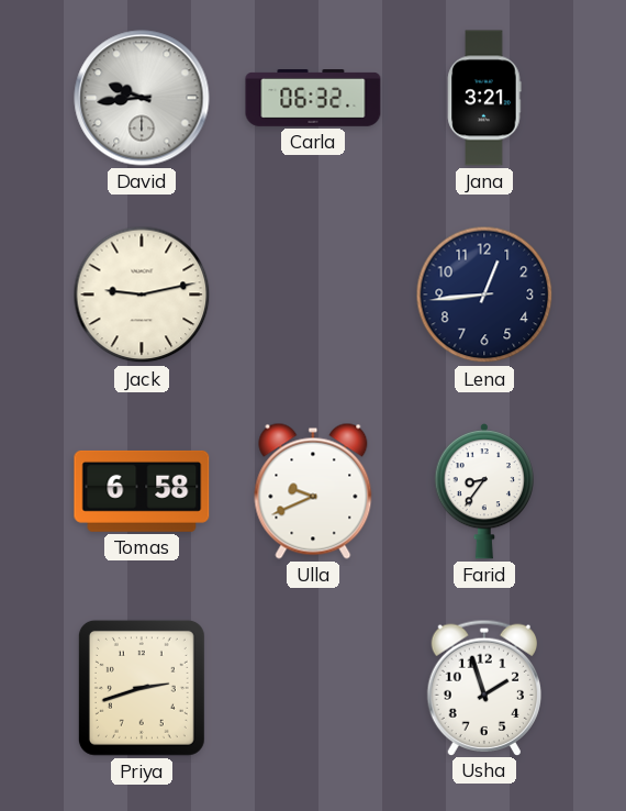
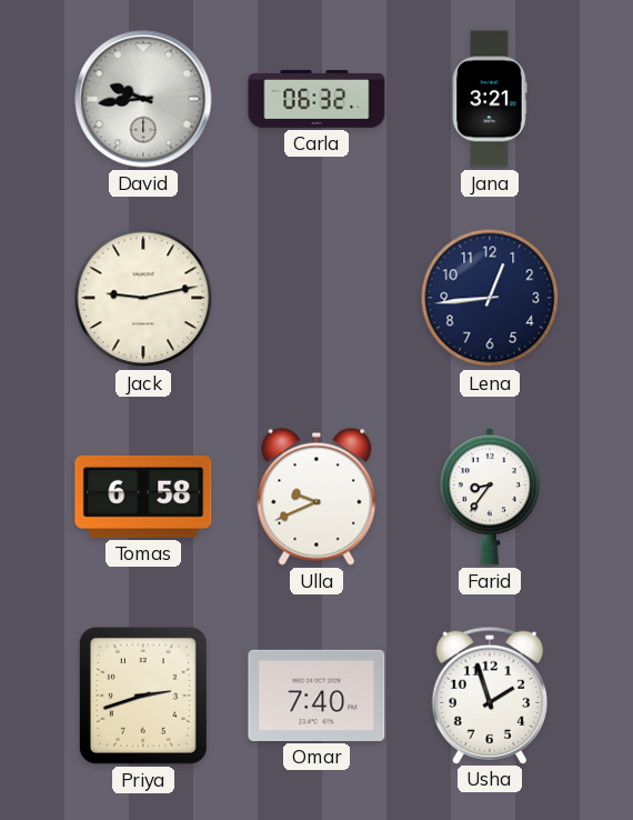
Omar: none -> 7:40
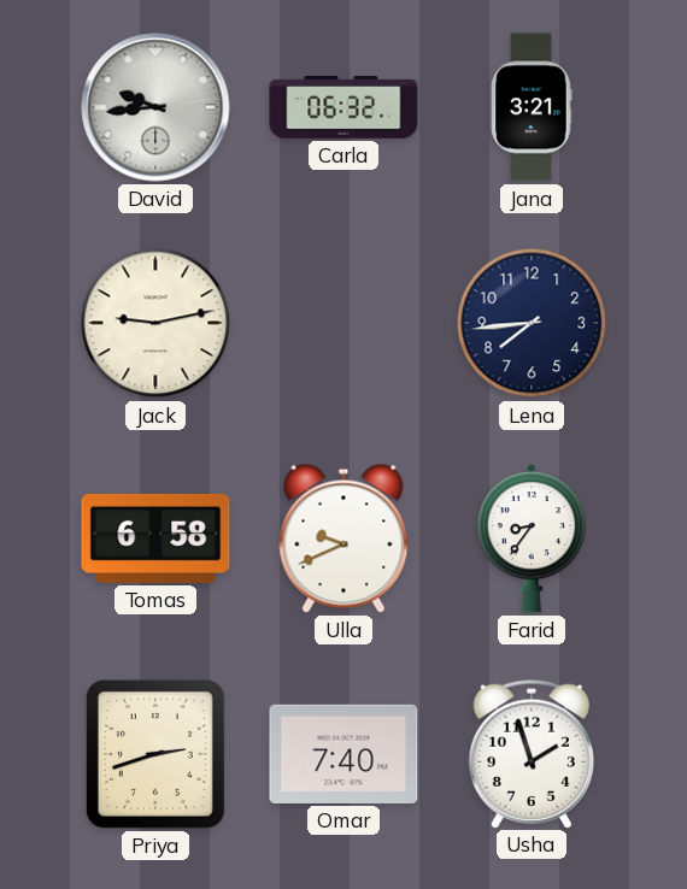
Lena: 12:44 -> 7:44
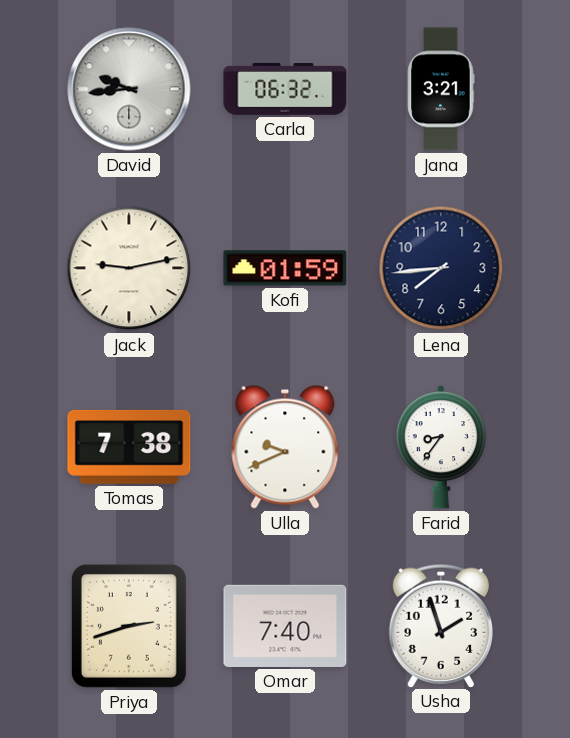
Kofi: none -> 01:59
Tomas: 6:58 -> 7:38
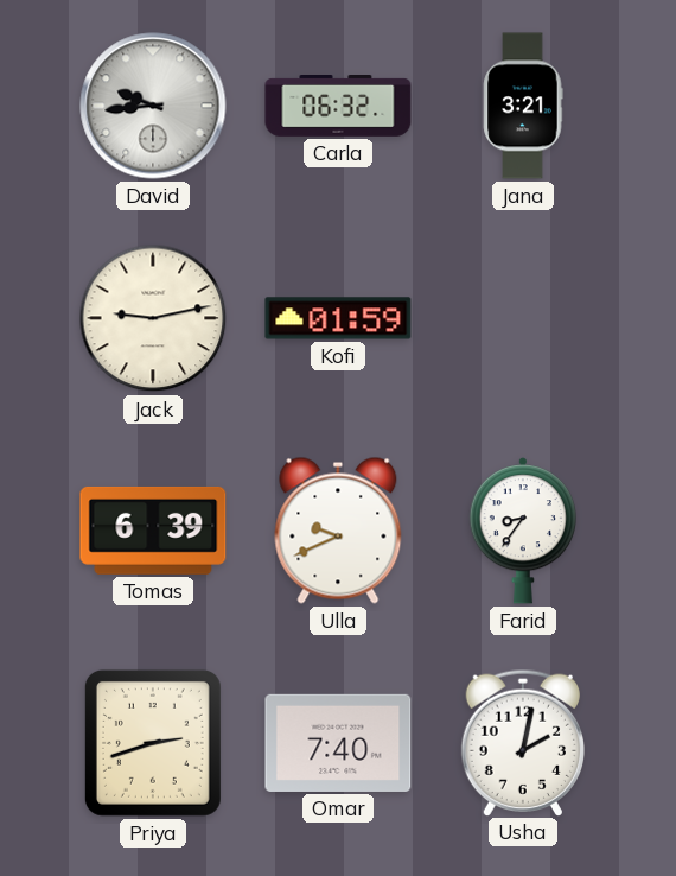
Lena: 7:44 -> none
Tomas: 7:38 -> 6:39
Usha: 1:57 -> 2:02
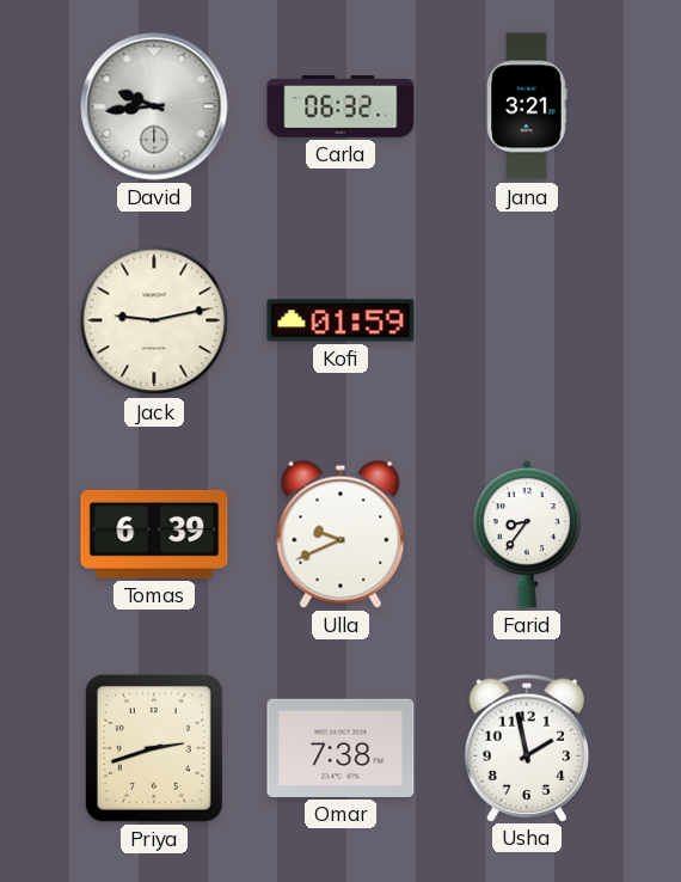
Omar: 7:40 -> 7:38
Usha: 2:02 -> 1:58
